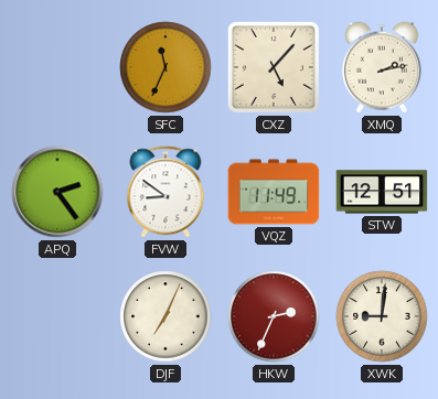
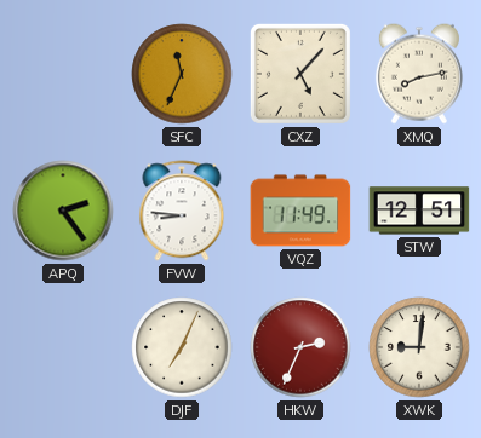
XMQ: 2:13 -> 8:13
FVW: 8:51 -> 8:46
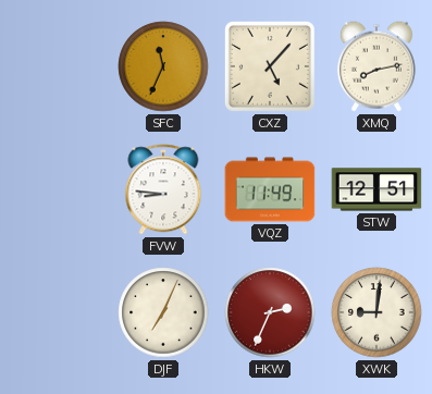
APQ: 2:24 -> none
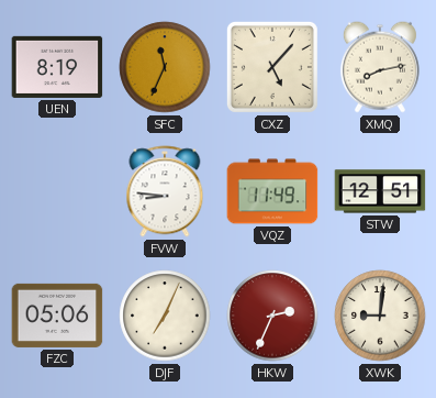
UEN: none -> 8:19
FZC: none -> 05:06
